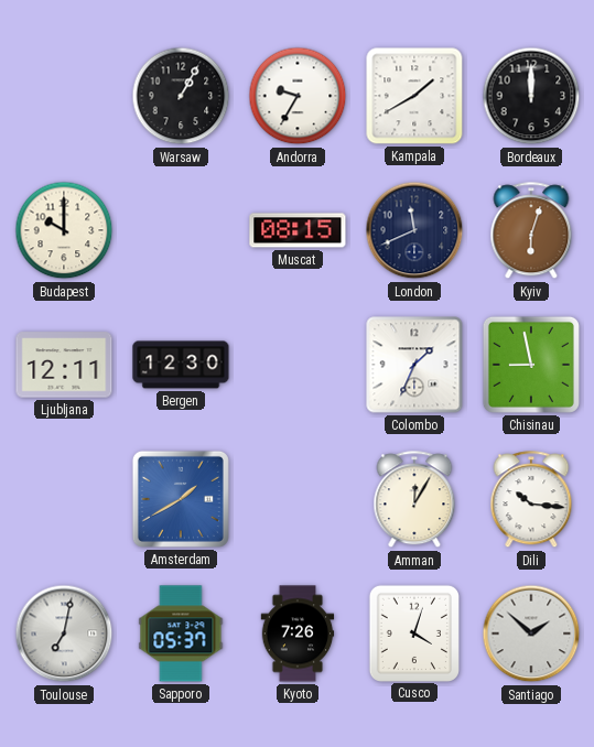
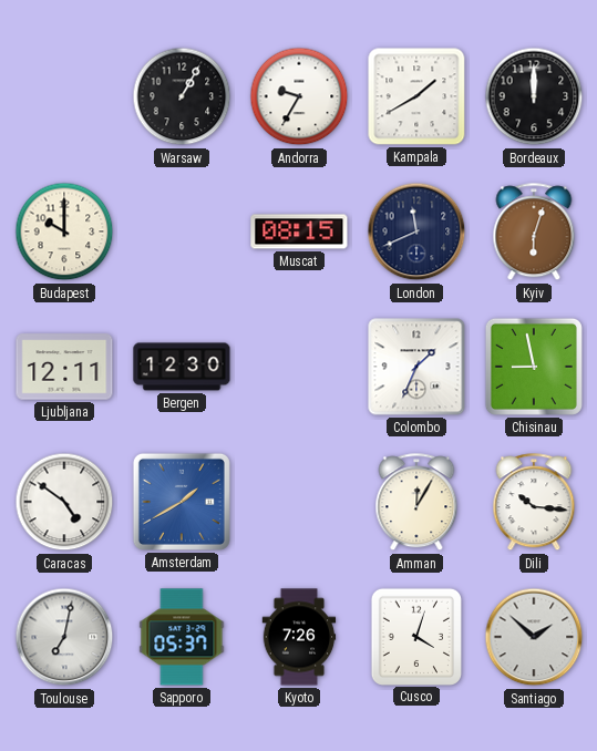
Caracas: none -> 4:51
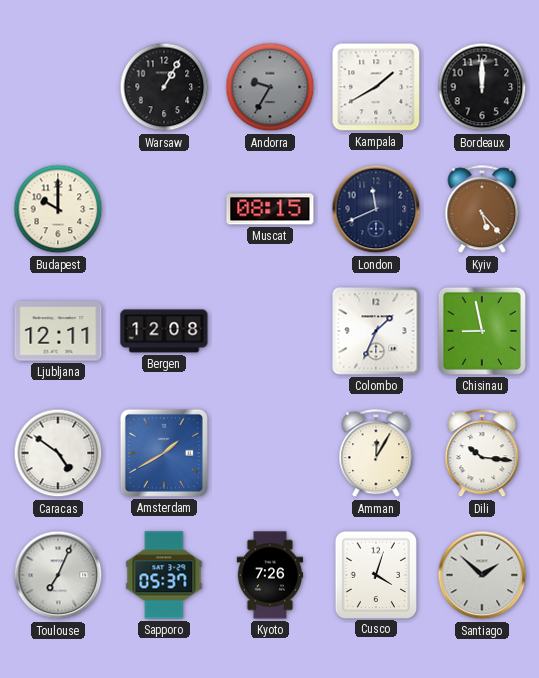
Andorra dial: white -> grey
Kyiv: 6:03 -> 5:23
Bergen: 12:30 -> 12:08
Toulouse: 7:02 -> 7:04
